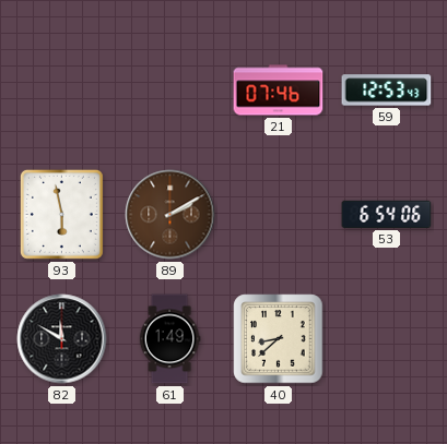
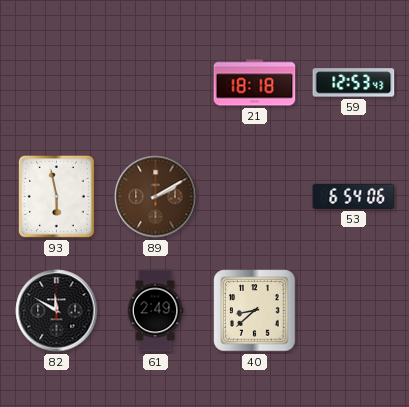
21: 07:46 -> 18:18
61: 1:49 -> 2:49
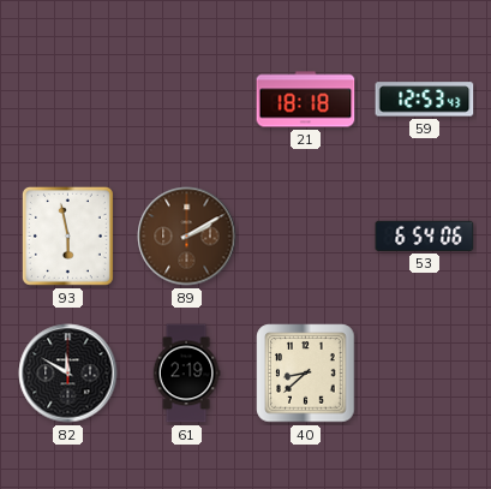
61: 2:49 -> 2:19
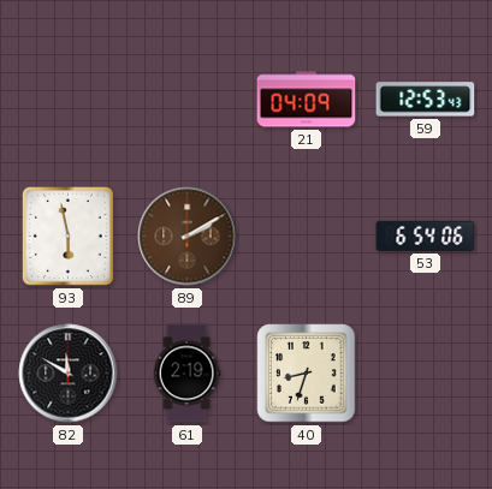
21: 18:18 -> 04:09
40: 8:38 -> 8:33
